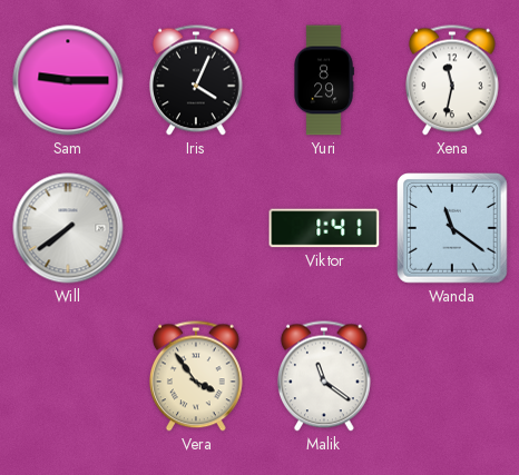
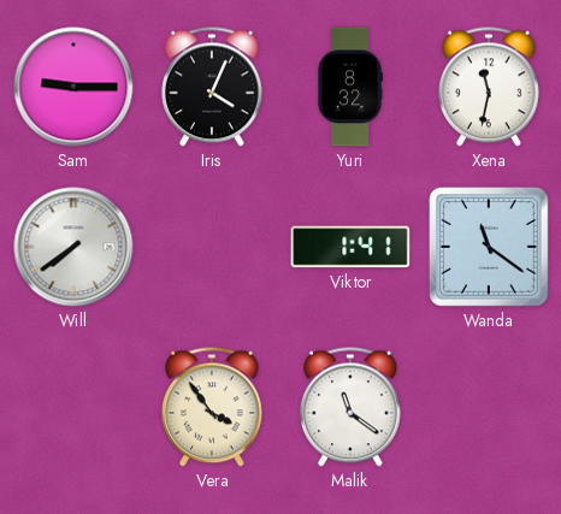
Yuri: 8:29 -> 8:32
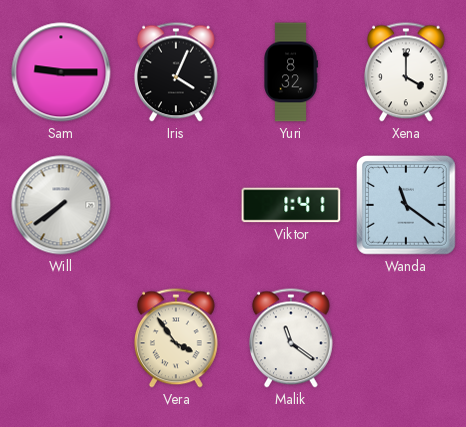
Xena: 11:32 -> 4:00
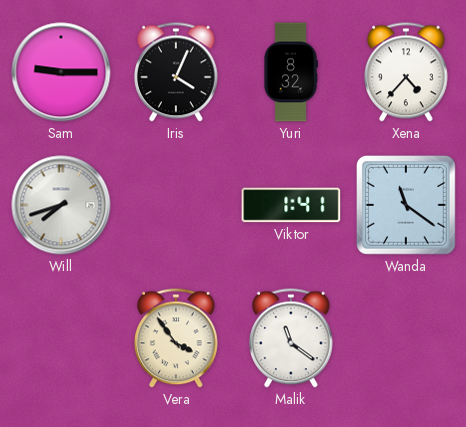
Xena: 4:00 -> 4:37
Will: 7:39 -> 7:42
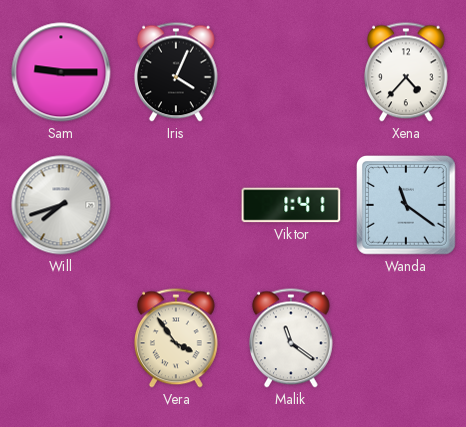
Yuri: 8:32 -> none
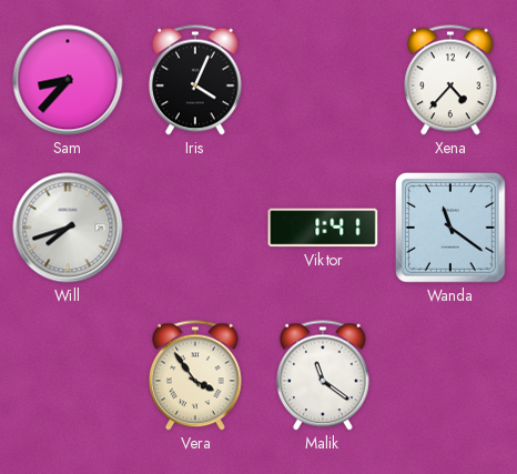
Sam: 9:15 -> 8:37
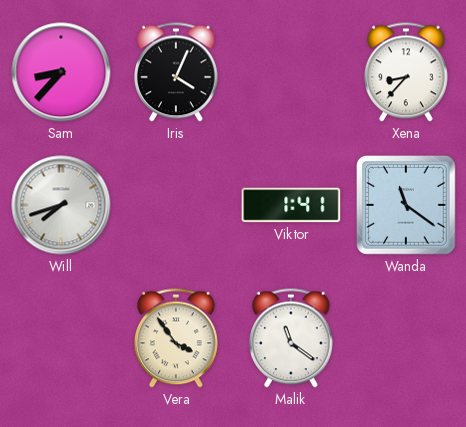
Xena: 4:37 -> 8:37
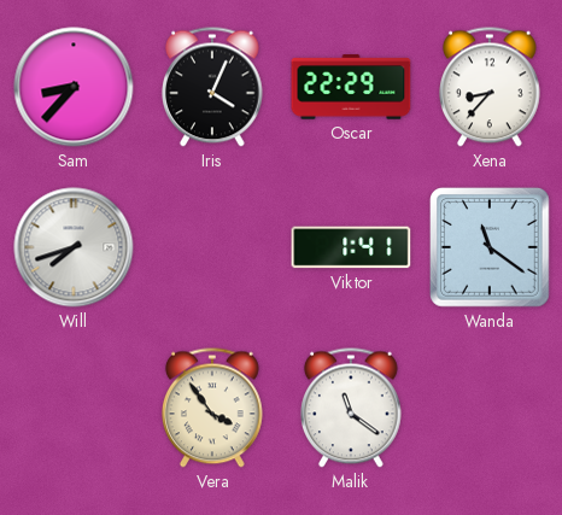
Oscar: none -> 22:29
